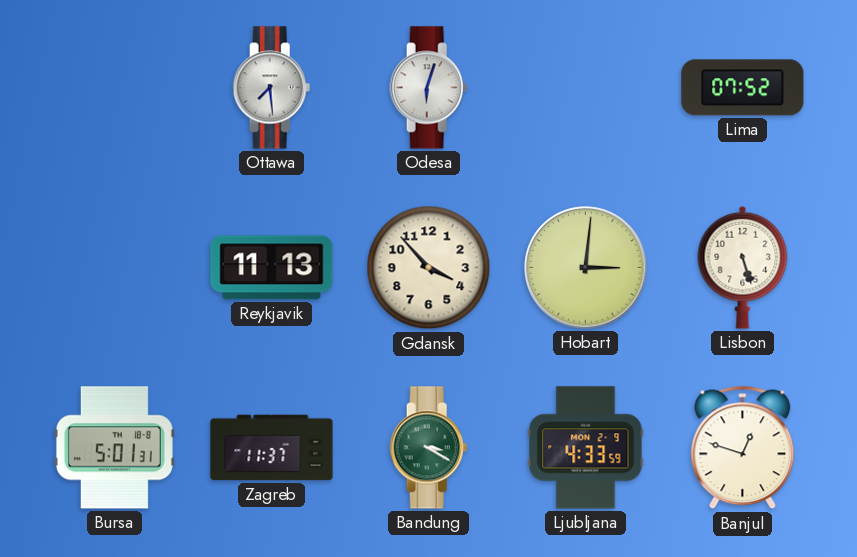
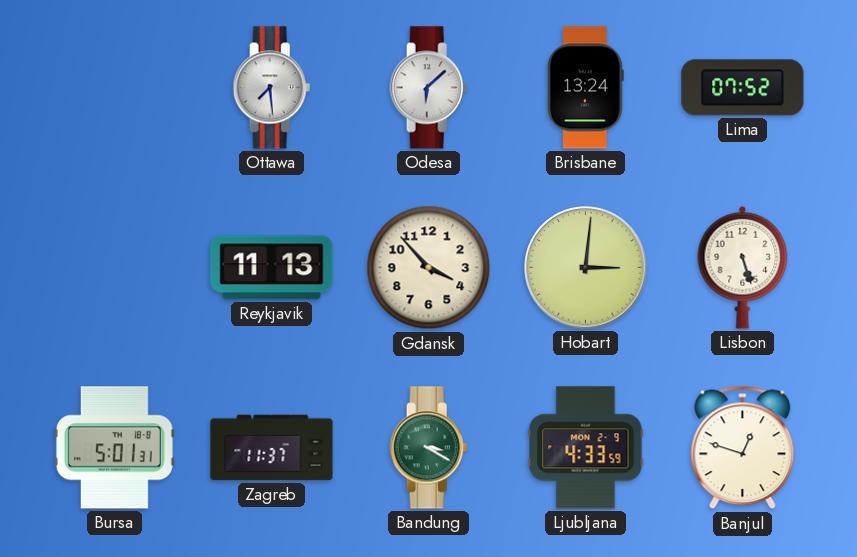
Odesa: 6:03 -> 6:08
Brisbane: none -> 13:24
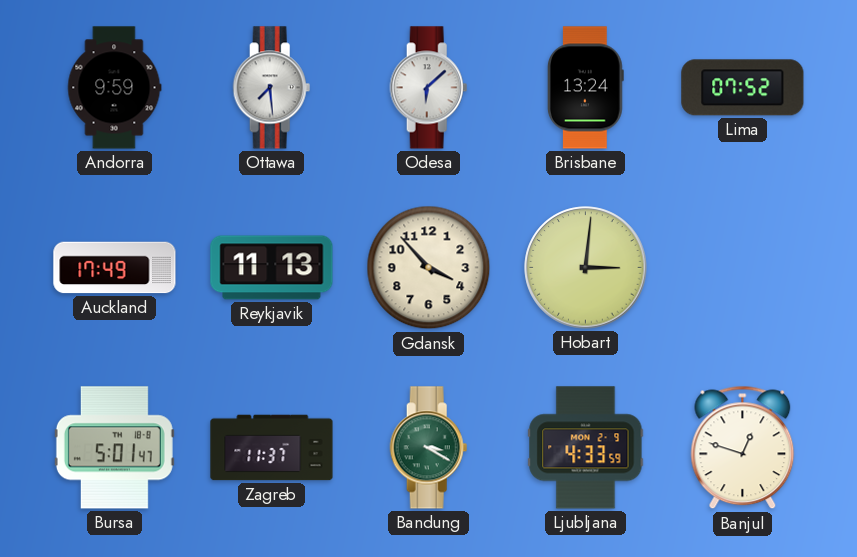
Andorra: none -> 9:59
Auckland: none -> 17:49
Lisbon: 5:27 -> none
Bursa: 5:01:31 -> 5:01:47
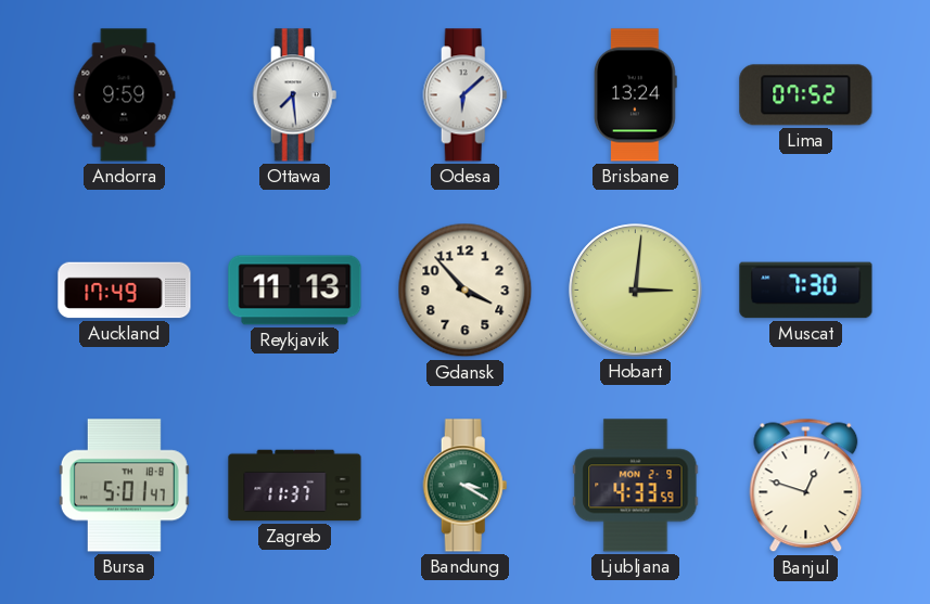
Muscat: none -> 7:30
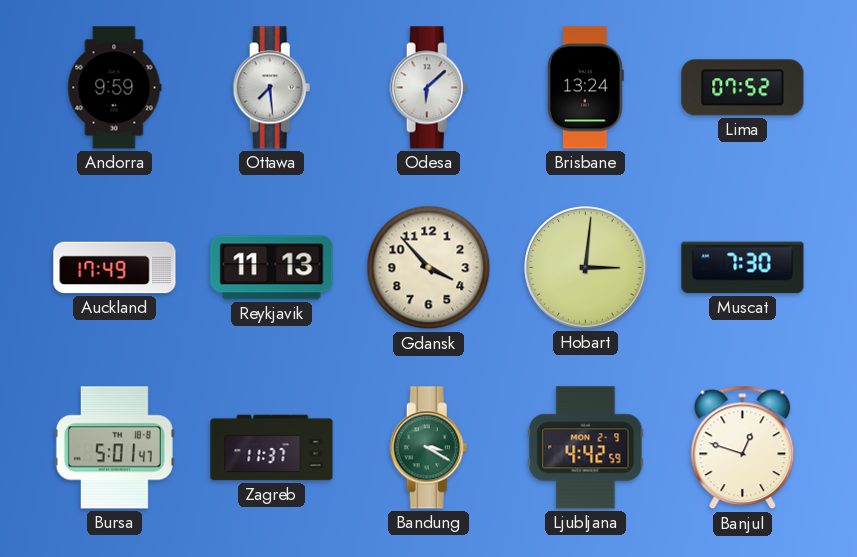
Ljubljana: 4:33 -> 4:42
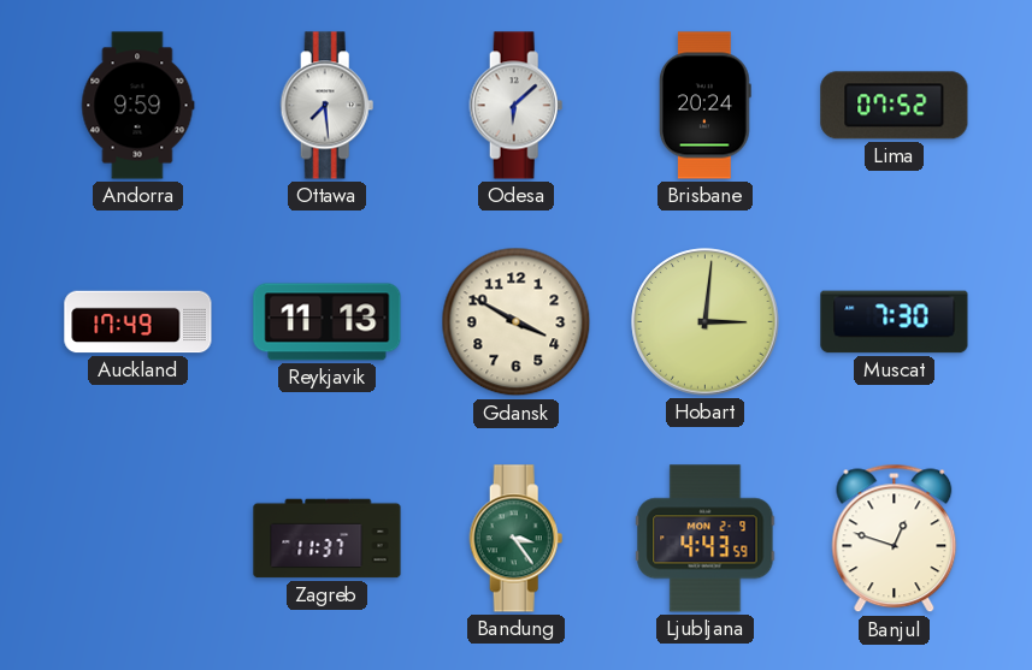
Brisbane: 13:24 -> 20:24
Gdansk: 3:53 -> 3:50
Bursa: 5:01 -> none
Bandung: 3:20 -> 3:24
Ljubljana: 4:42 -> 4:43
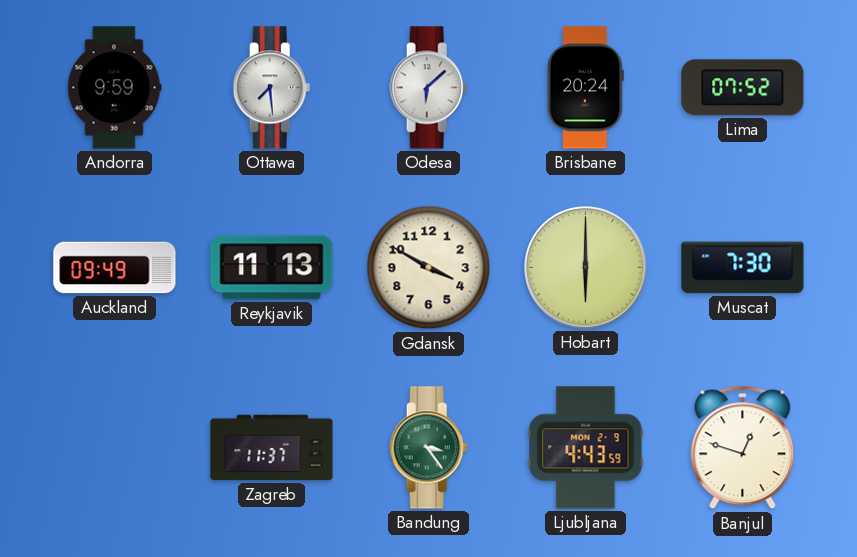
Auckland: 17:49 -> 09:49
Hobart: 3:01 -> 6:00
